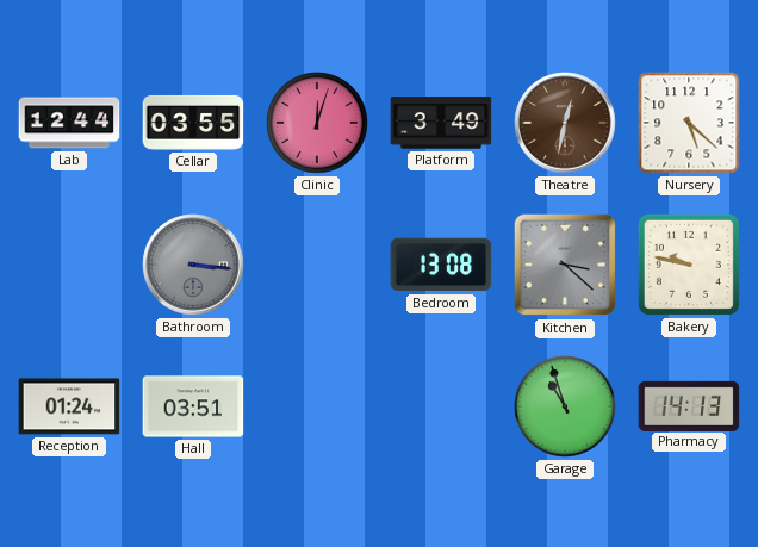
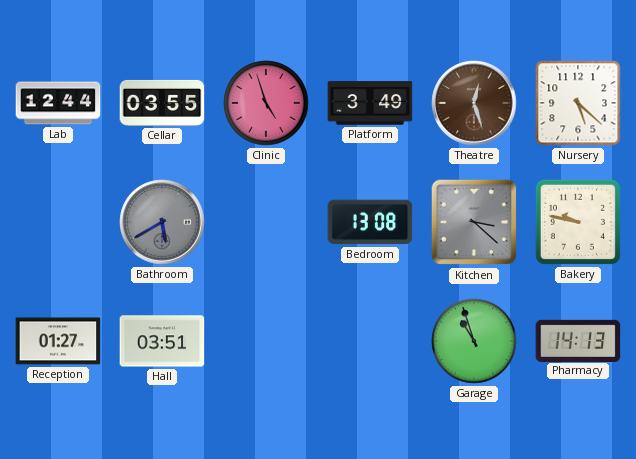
Clinic: 12:03 -> 4:57
Theatre: 12:32 -> 12:27
Bathroom: 3:16 -> 5:40
Reception: 01:24 -> 01:27
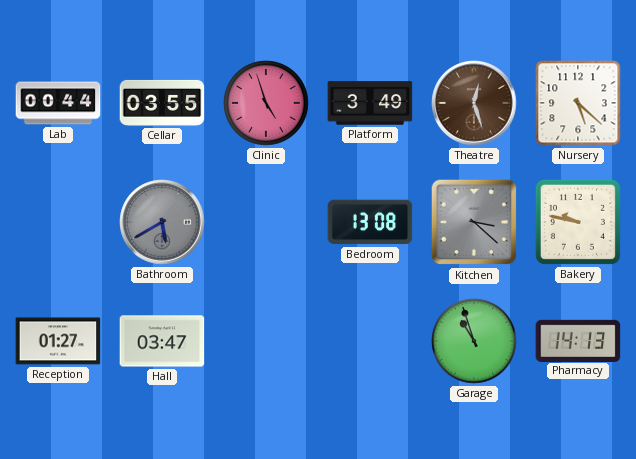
Lab: 12:44 -> 00:44
Hall: 03:51 -> 03:47
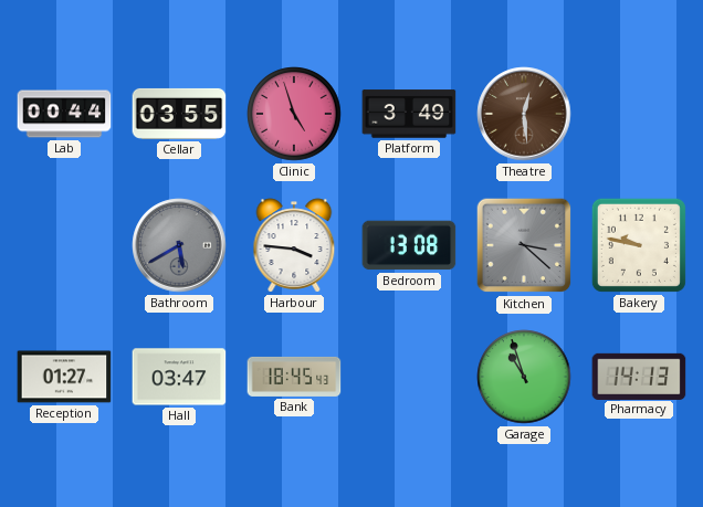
Theatre: 12:27 -> 12:29
Nursery: 5:22 -> none
Harbour: none -> 3:46
Bank: none -> 18:45
